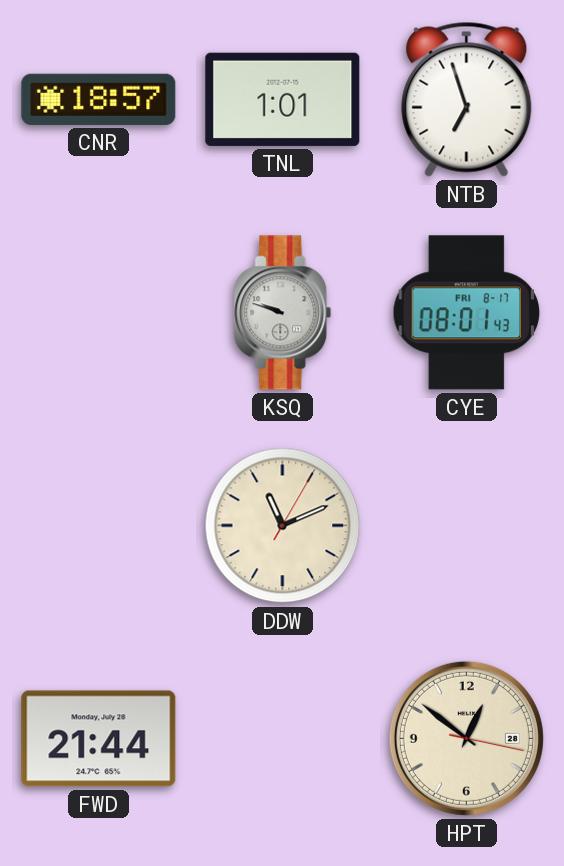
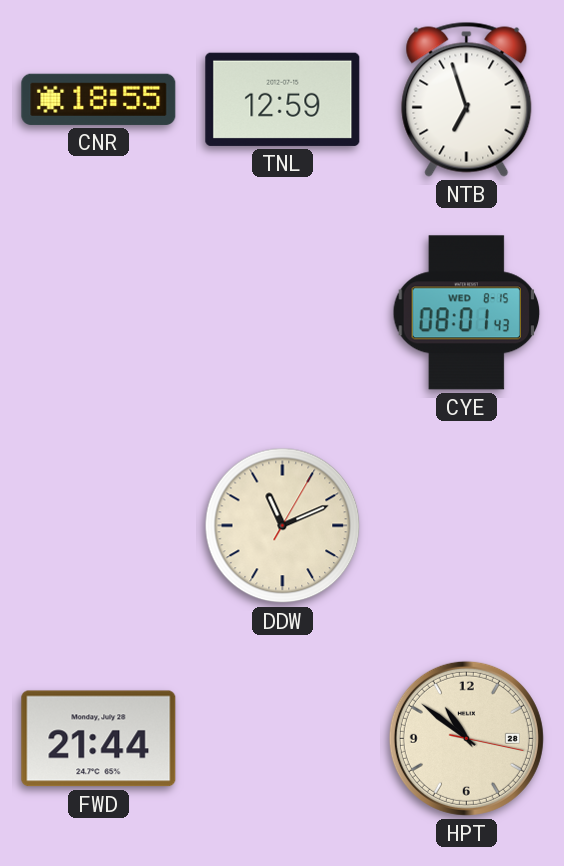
CNR: 18:57 -> 18:55
TNL: 1:01 -> 12:59
KSQ: 9:48 -> none
CYE date: FRI 8-17 -> WED 8-15
HPT: 12:51 -> 10:51
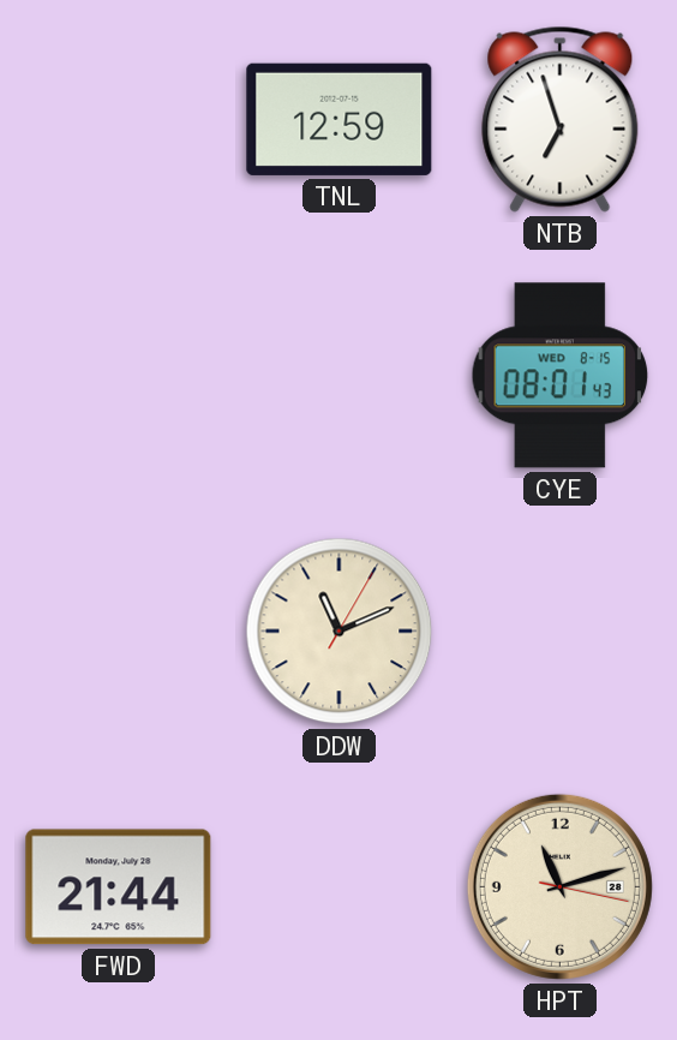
CNR: 18:55 -> none
HPT: 10:51 -> 11:12
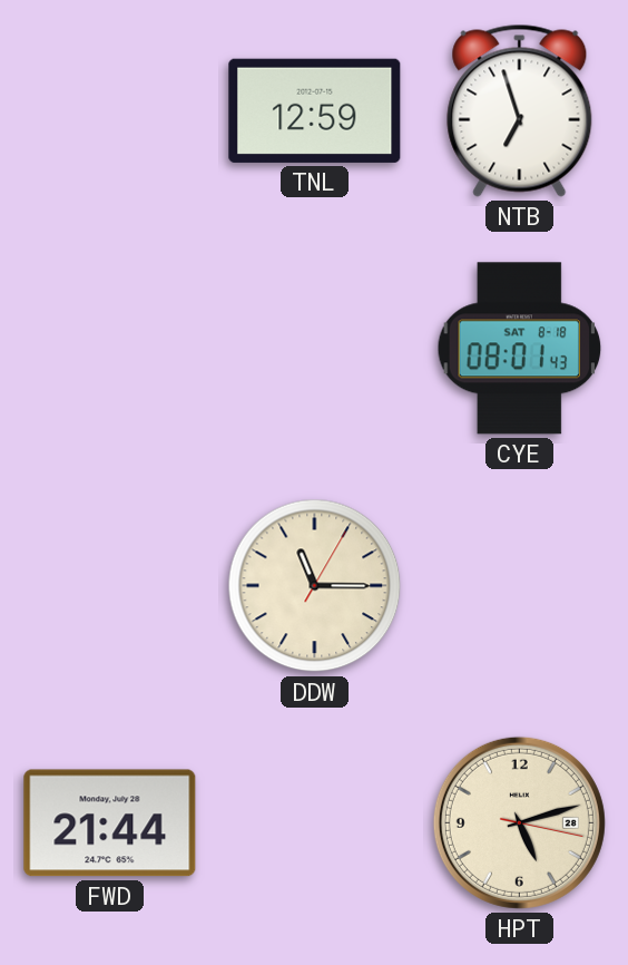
CYE date: WED 8-15 -> SAT 8-18
DDW: 11:11 -> 11:15
HPT: 11:12 -> 5:12
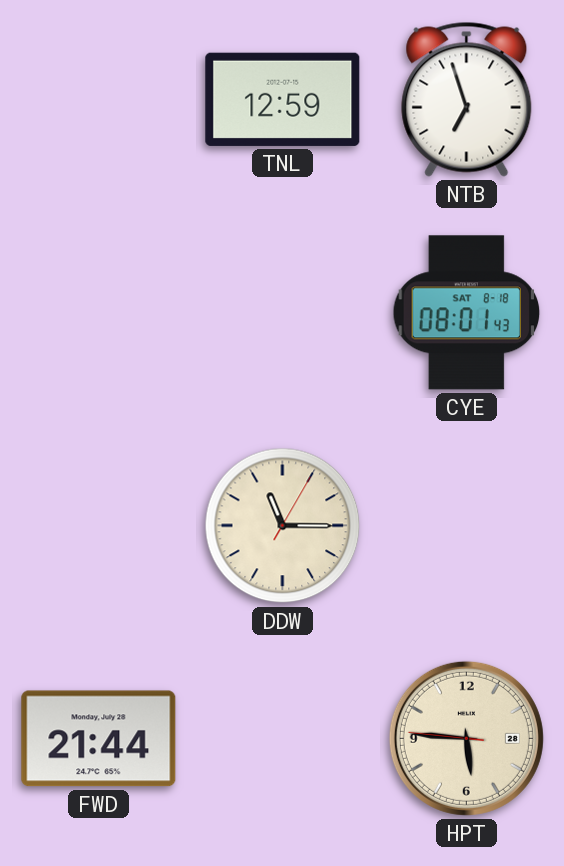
HPT: 5:12 -> 5:45
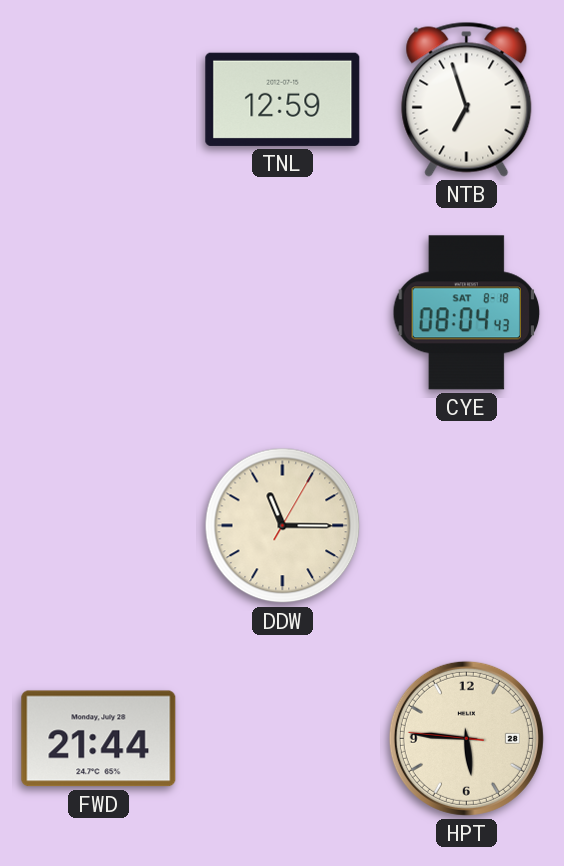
CYE: 08:01 -> 08:04
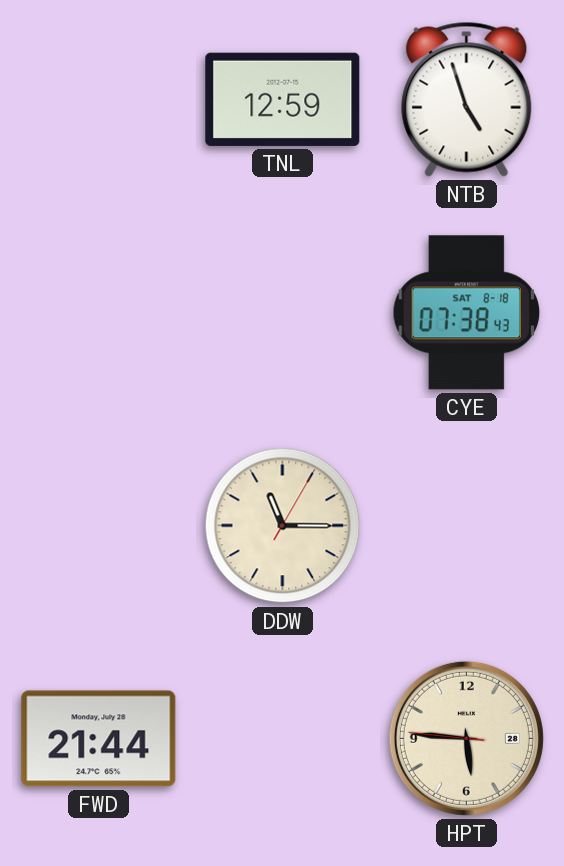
NTB: 6:57 -> 4:57
CYE: 08:04 -> 07:38
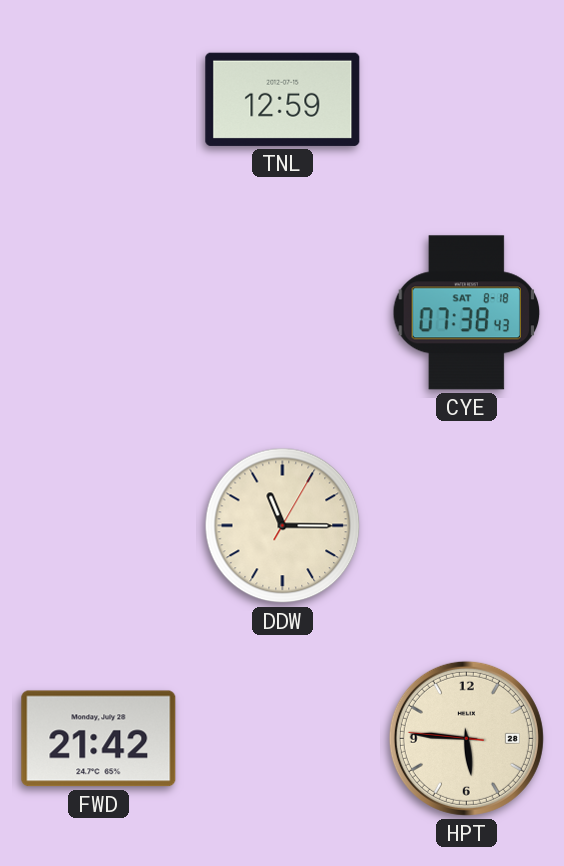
NTB: 4:57 -> none
FWD: 21:44 -> 21:42
